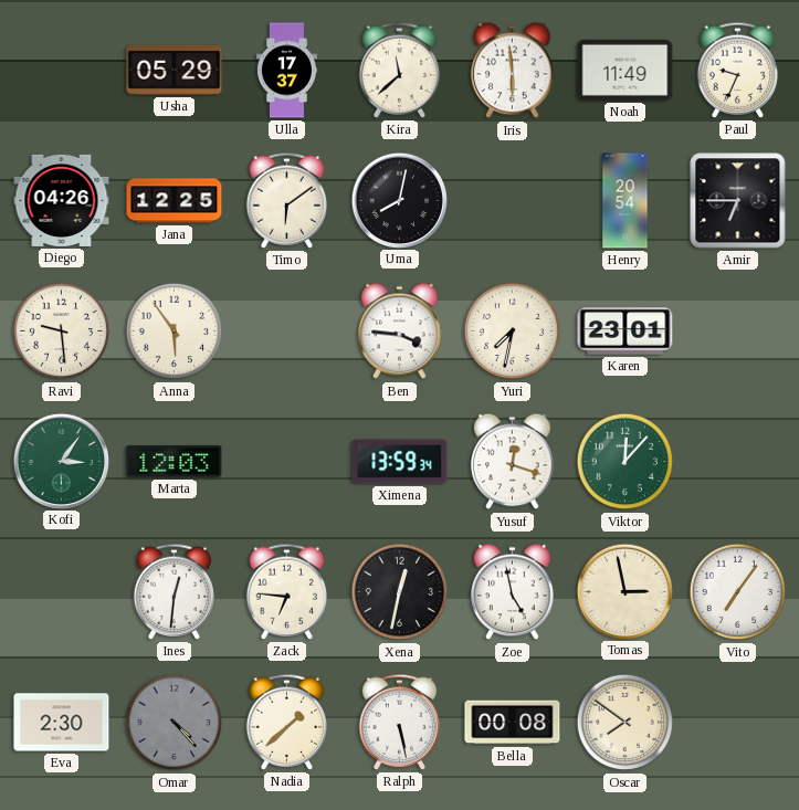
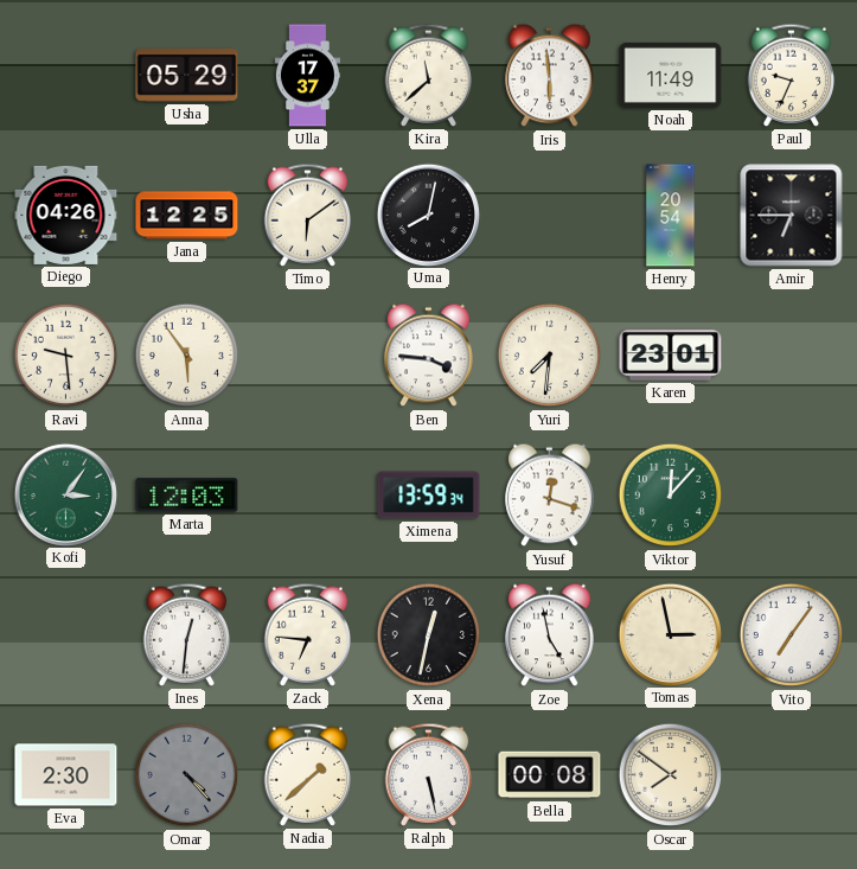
Yuri: 7:32 -> 7:31
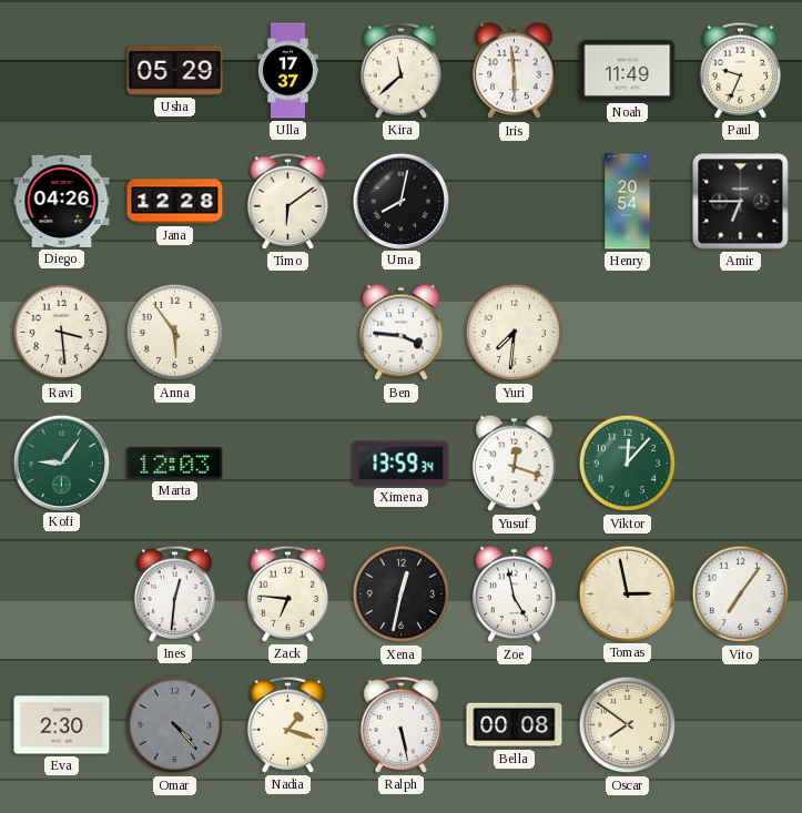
Jana: 12:25 -> 12:28
Ravi: 9:29 -> 3:29
Karen: 23:01 -> none
Kofi: 3:06 -> 9:06
Nadia: 1:38 -> 1:18
